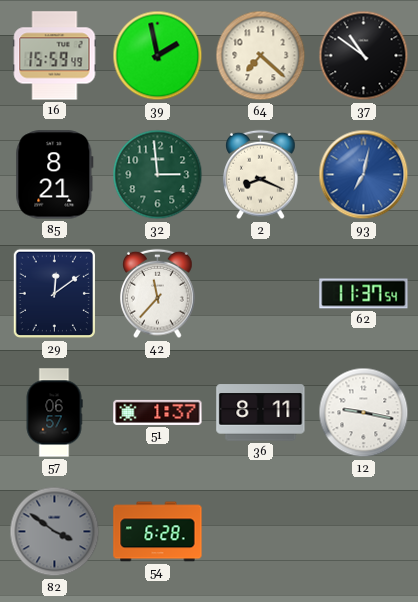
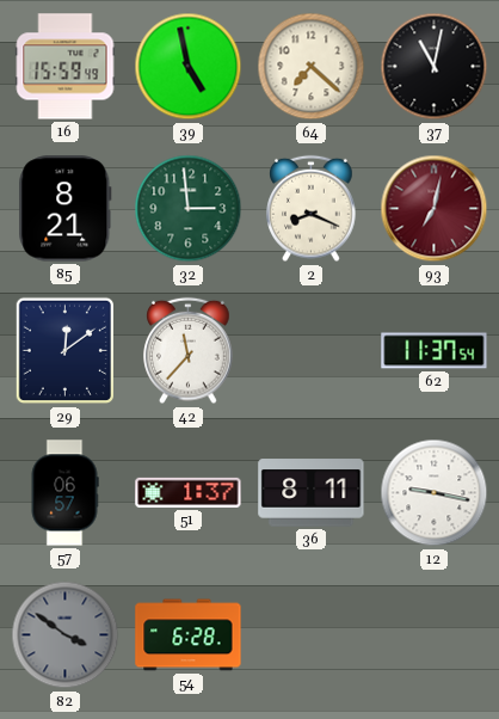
39: 1:58 -> 4:58
37: 10:51 -> 11:02
93 dial: blue -> burgundy
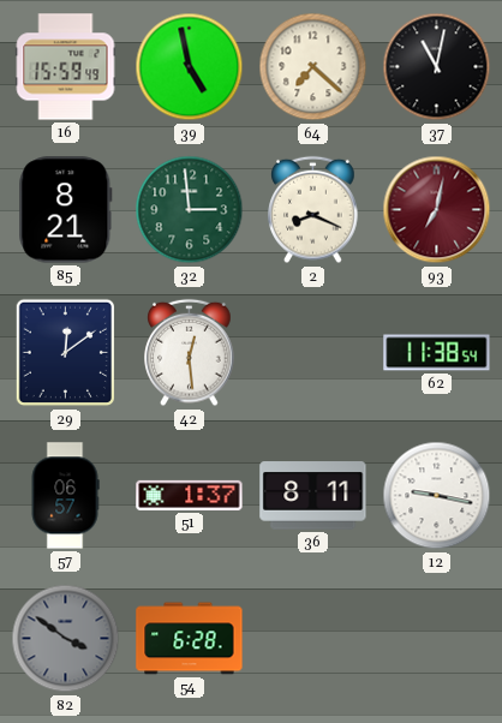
42: 11:37 -> 12:29
62: 11:37 -> 11:38
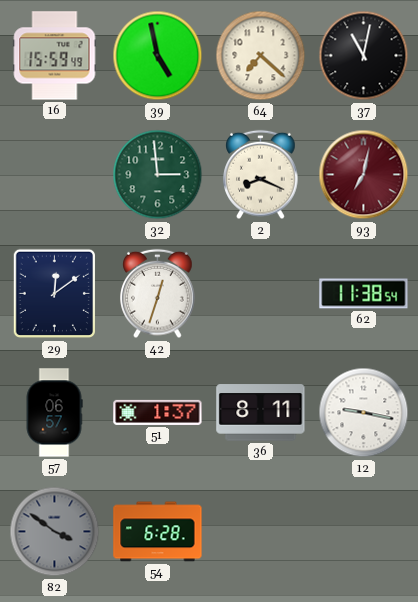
85: 8:21 -> none
42: 12:29 -> 12:33
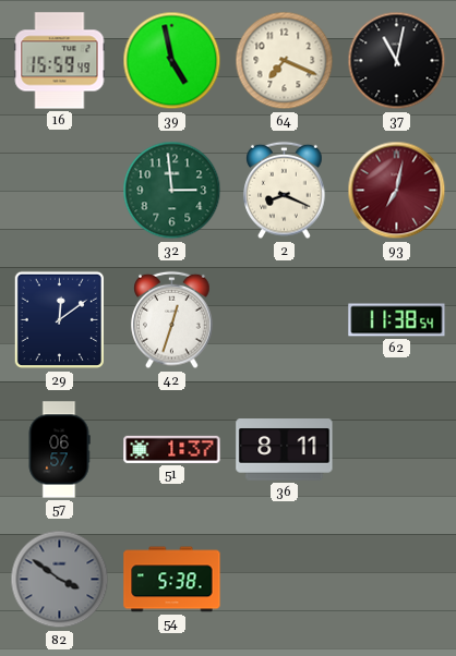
64: 7:22 -> 7:19
12: 9:17 -> none
54: 6:28 -> 5:38
